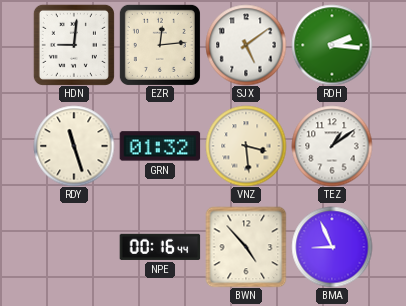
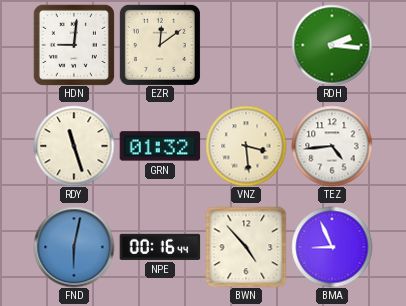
EZR: 12:14 -> 12:09
SJX: 5:09 -> none
TEZ: 1:09 -> 4:44
FND: none -> 6:02
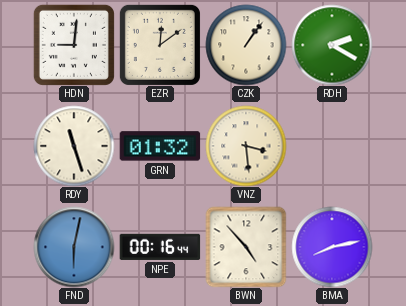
CZK: none -> 1:06
RDH: 2:16 -> 2:20
TEZ: 4:44 -> none
BMA: 8:56 -> 8:13
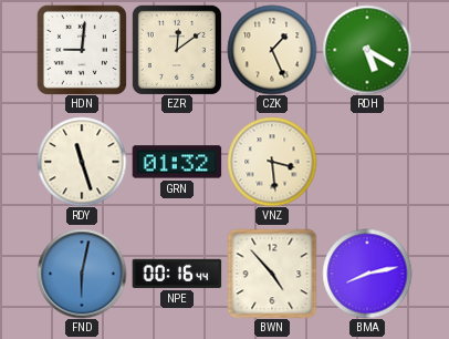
CZK: 1:06 -> 1:26
RDH: 2:20 -> 5:20
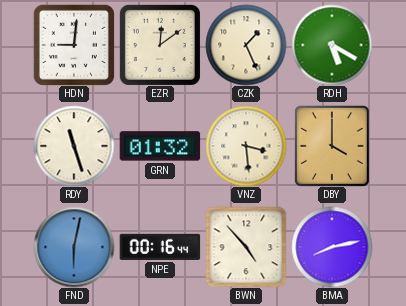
DBY: none -> 4:00
